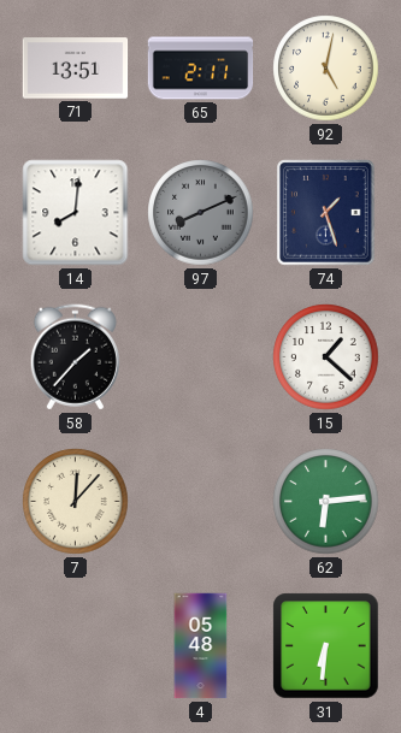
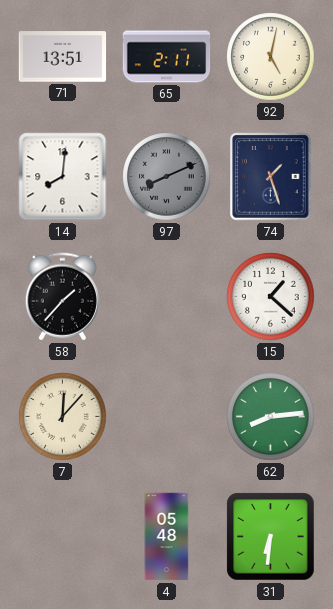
62: 6:14 -> 8:14
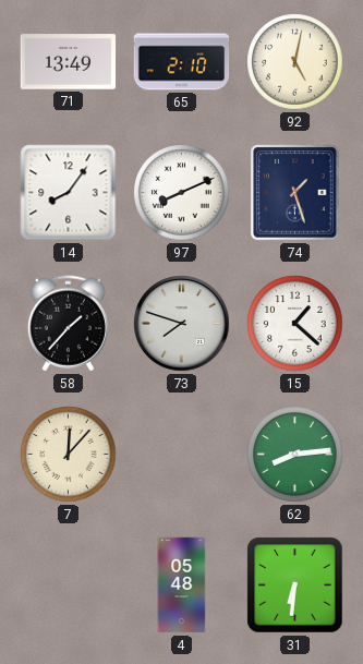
71: 13:51 -> 13:49
65: 2:11 -> 2:10
14: 8:01 -> 8:06
97 dial: grey -> white
73: none -> 7:48
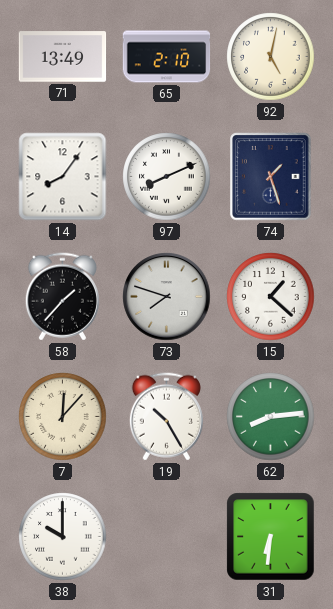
19: none -> 10:25
38: none -> 10:00
4: 05:48 -> none
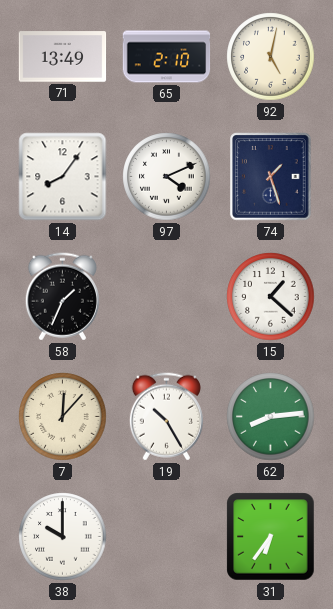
97: 8:11 -> 4:11
58: 1:37 -> 1:34
73: 7:48 -> none
31: 6:31 -> 6:36
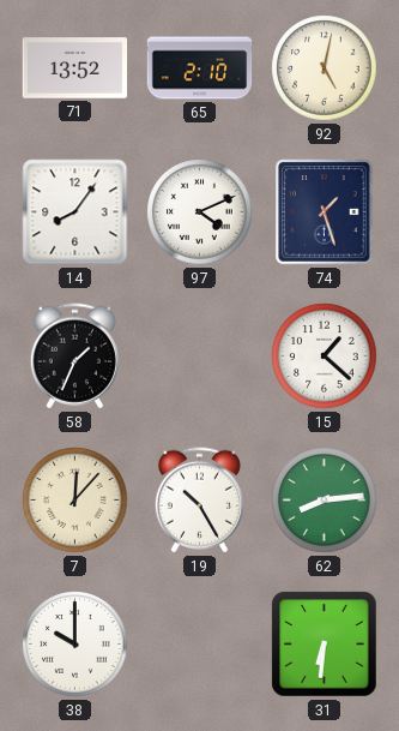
71: 13:49 -> 13:52
31: 6:36 -> 6:31
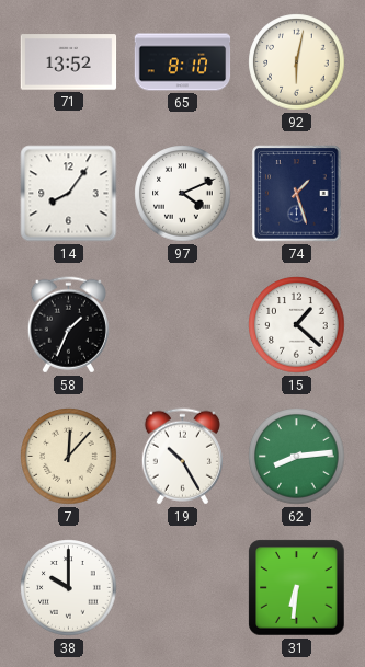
65: 2:10 -> 8:10
92: 5:02 -> 6:02
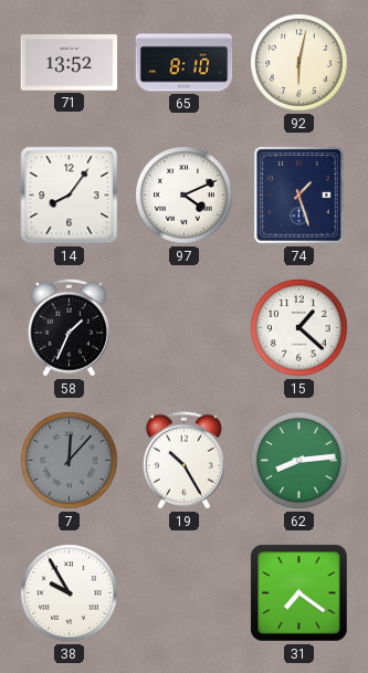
7 dial: cream -> grey
38: 10:00 -> 9:55
31: 6:31 -> 7:21
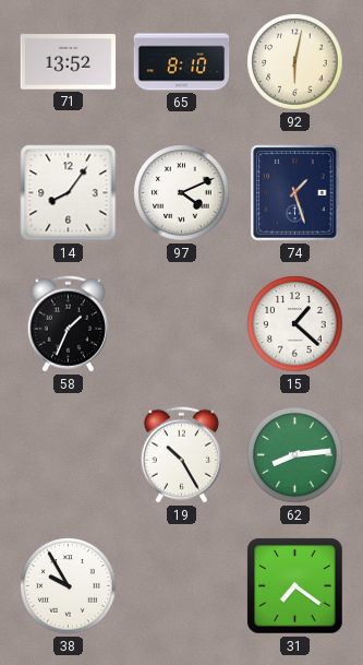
7: 12:07 -> none
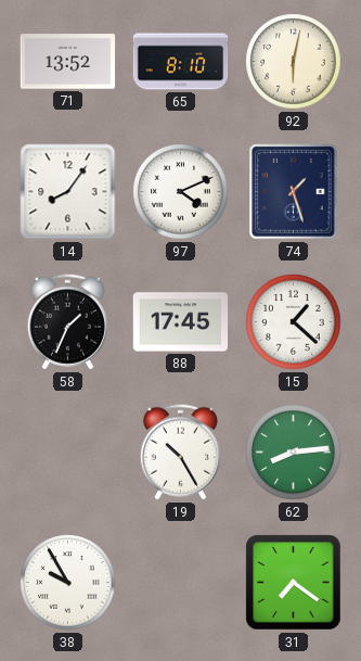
88: none -> 17:45
